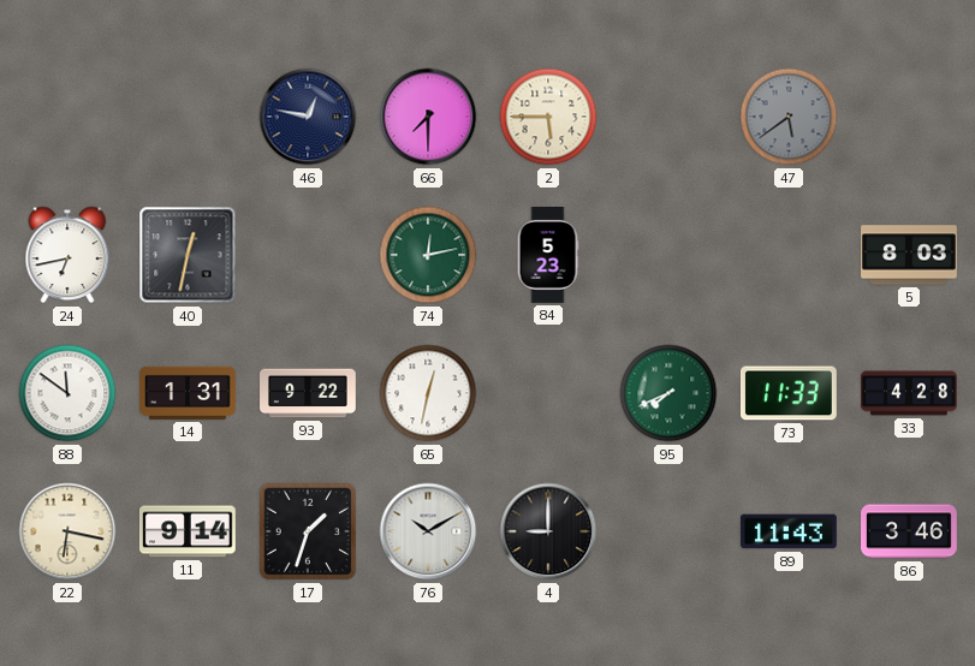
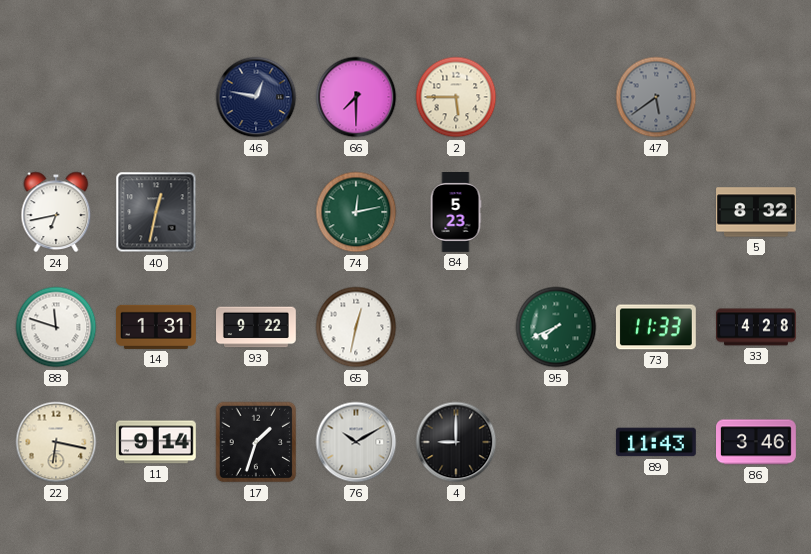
5: 8:03 -> 8:32
88: 11:51 -> 11:48
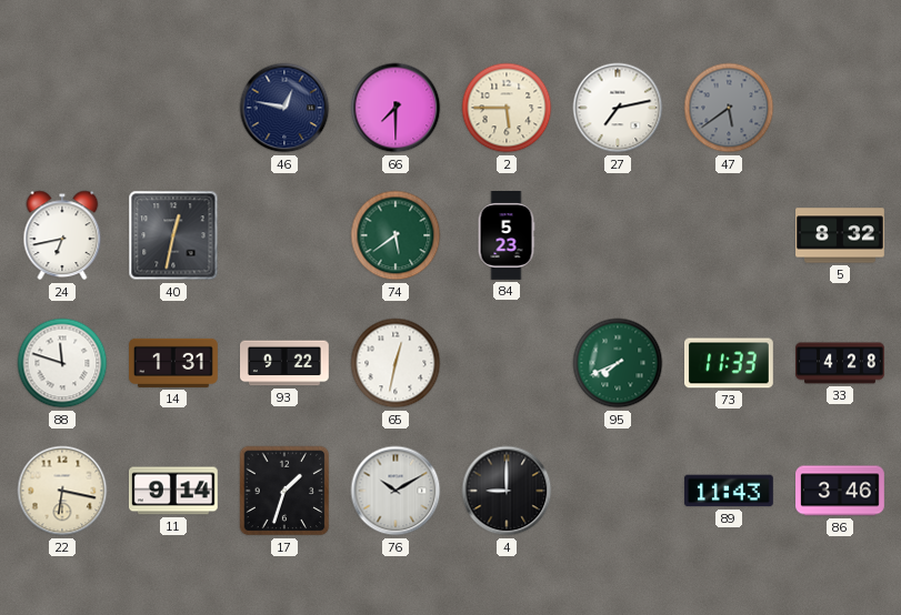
27: none -> 7:13
74: 12:13 -> 5:39
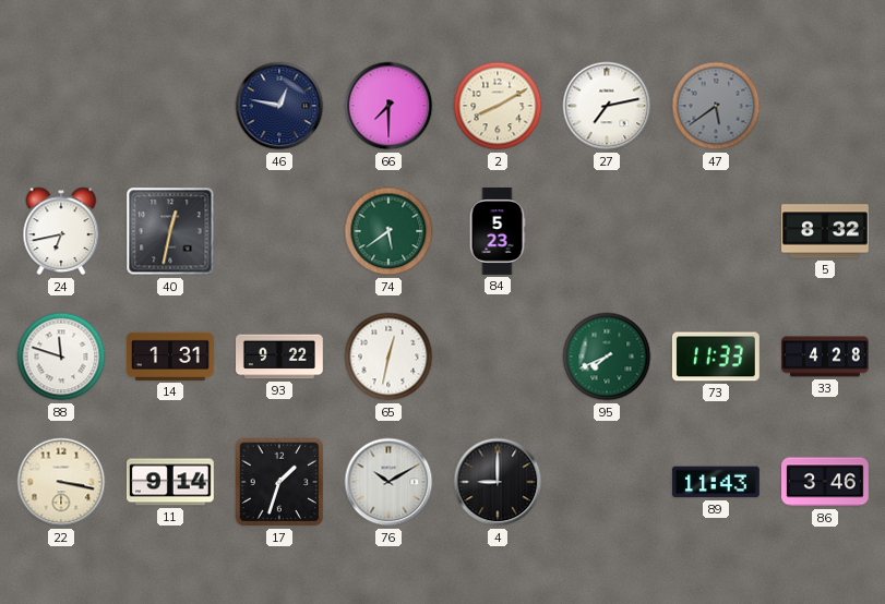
2: 5:45 -> 8:10
22: 6:17 -> 3:17
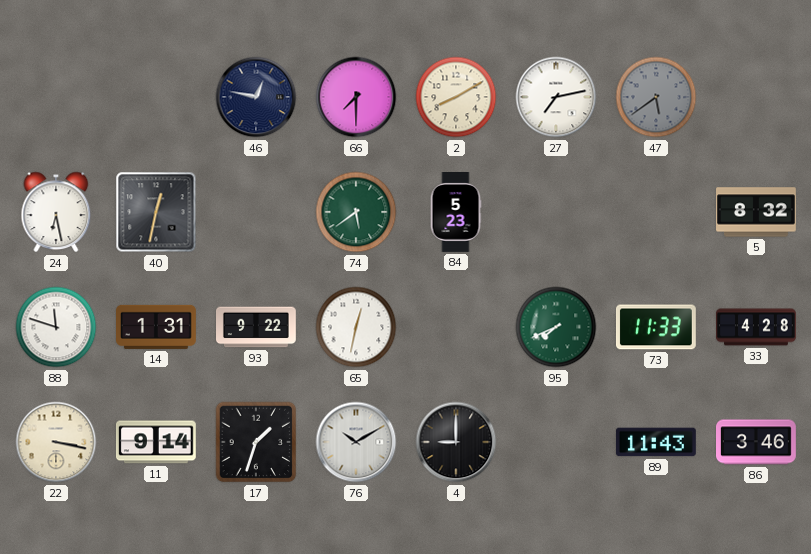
24: 6:43 -> 6:28
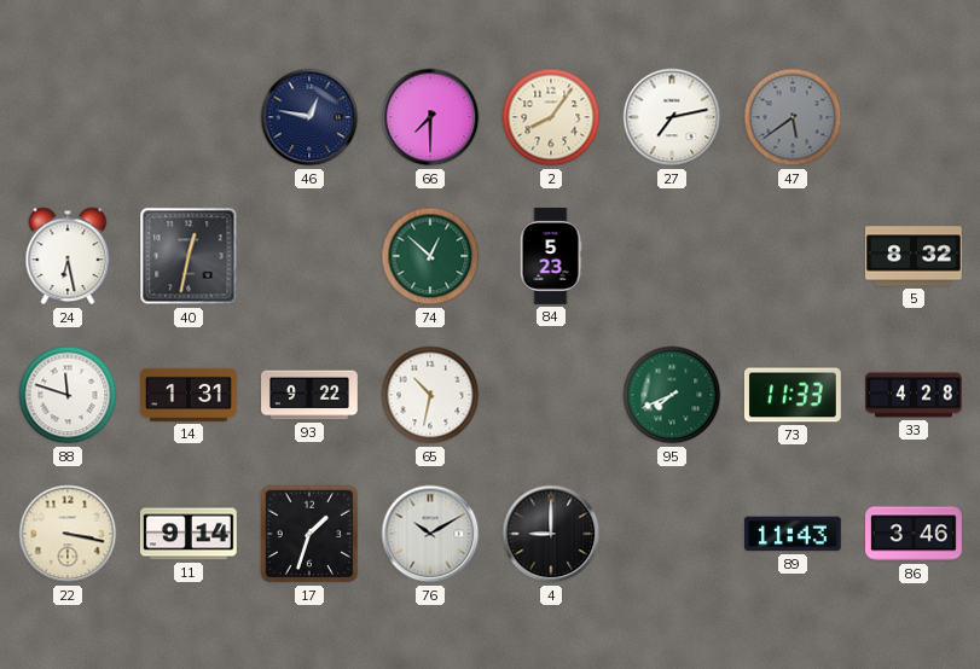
2: 8:10 -> 8:06
74: 5:39 -> 12:52
65: 12:32 -> 10:32
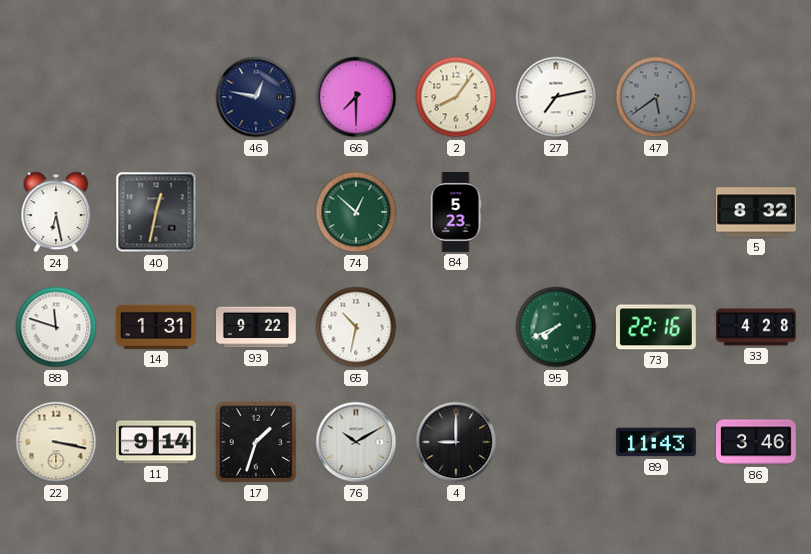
73: 11:33 -> 22:16
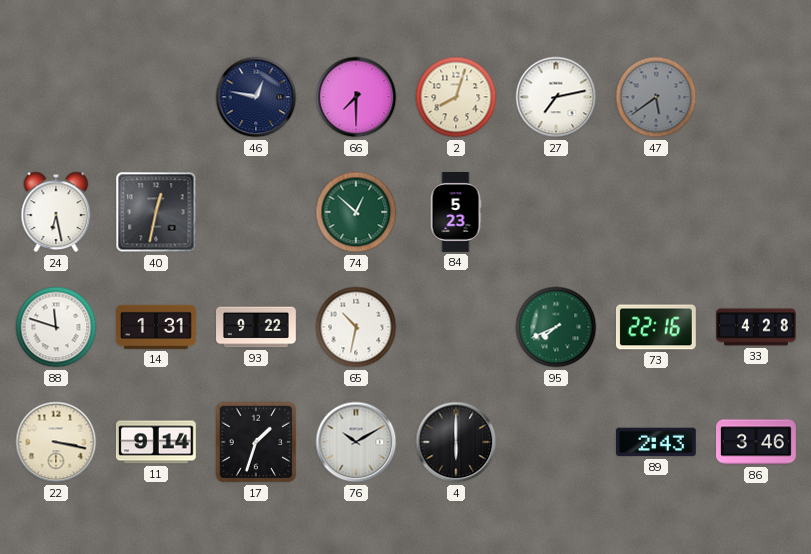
2: 8:06 -> 8:03
5: 8:32 -> none
4: 9:00 -> 6:00
89: 11:43 -> 2:43
